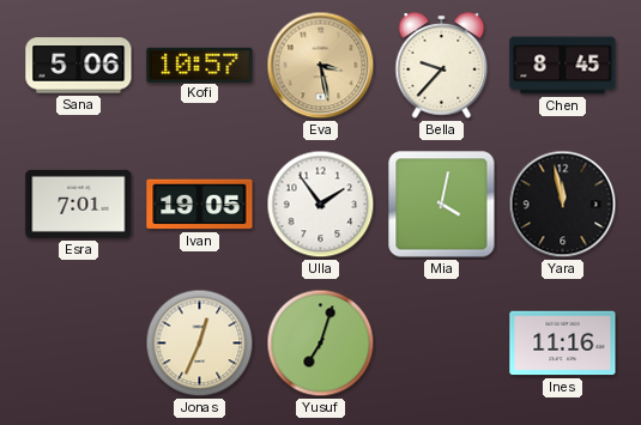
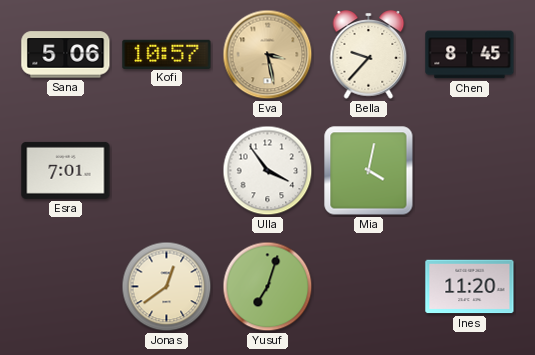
Ivan: 19:05 -> none
Ulla: 1:54 -> 3:54
Yara: 11:58 -> none
Jonas: 12:34 -> 12:39
Ines: 11:16 -> 11:20
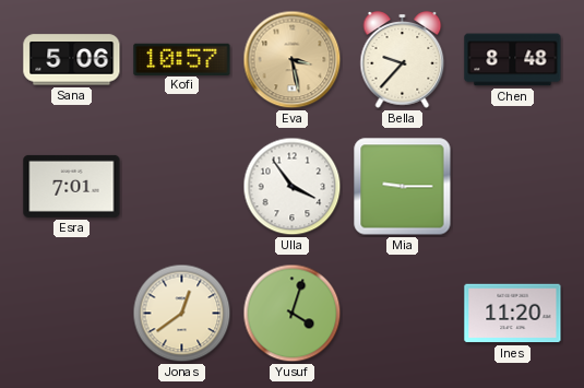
Chen: 8:45 -> 8:48
Mia: 4:02 -> 9:15
Yusuf: 7:03 -> 4:03
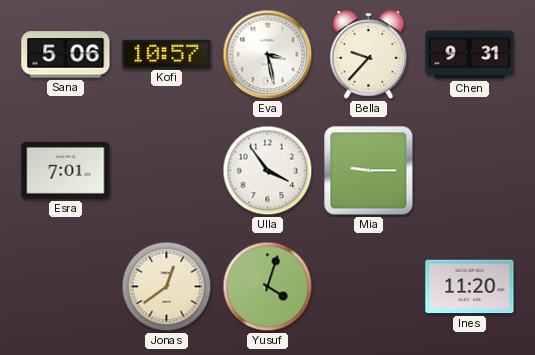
Eva dial: champagne -> white
Chen: 8:48 -> 9:31
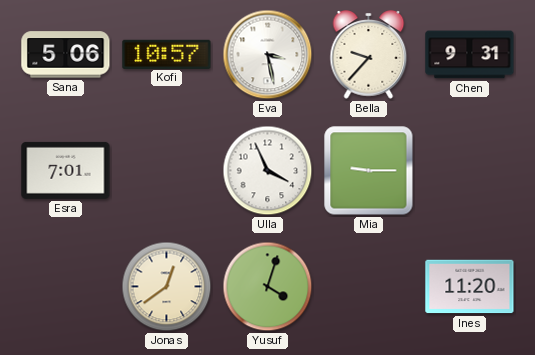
Ulla: 3:54 -> 3:56
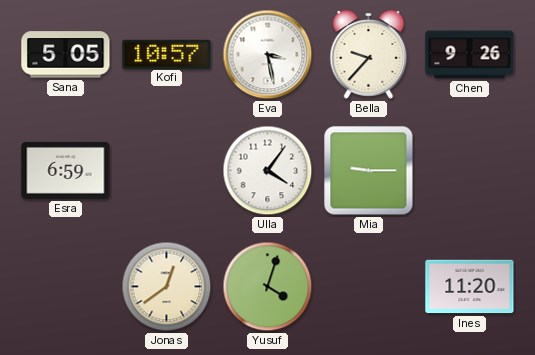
Sana: 5:06 -> 5:05
Chen: 9:31 -> 9:26
Esra: 7:01 -> 6:59
Ulla: 3:56 -> 4:06
